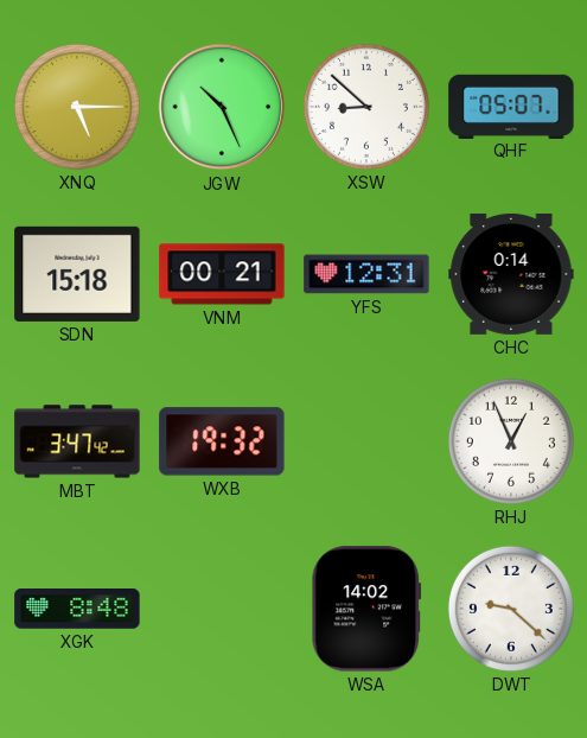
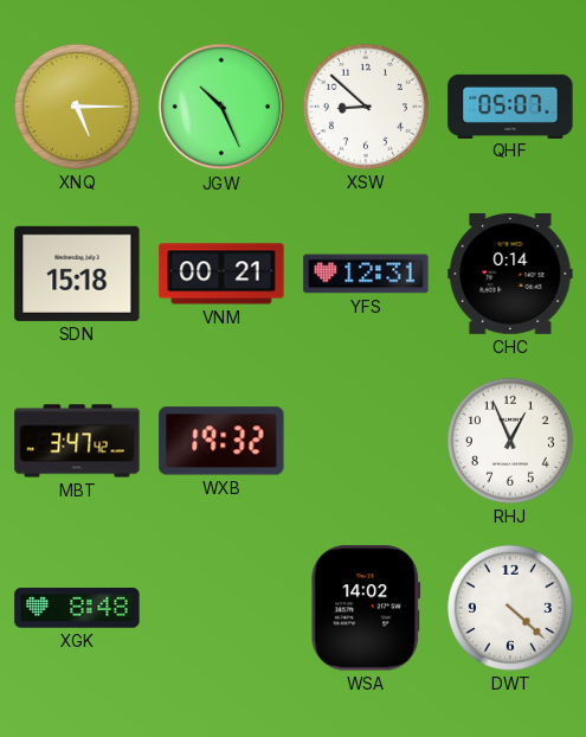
DWT: 9:22 -> 4:22
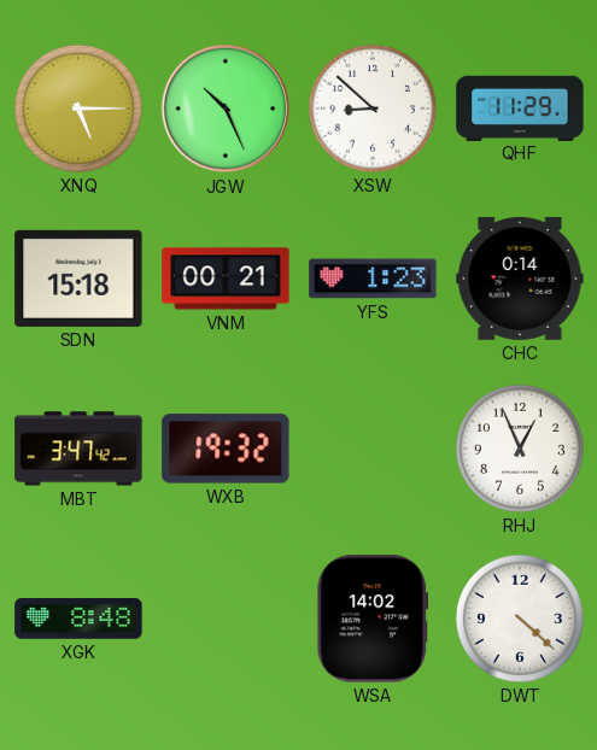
QHF: 05:07 -> 11:29
YFS: 12:31 -> 1:23
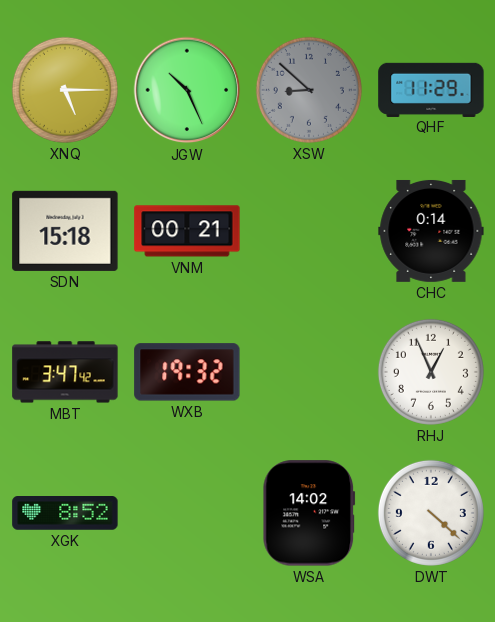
XSW dial: white -> grey
YFS: 1:23 -> none
XGK: 8:48 -> 8:52
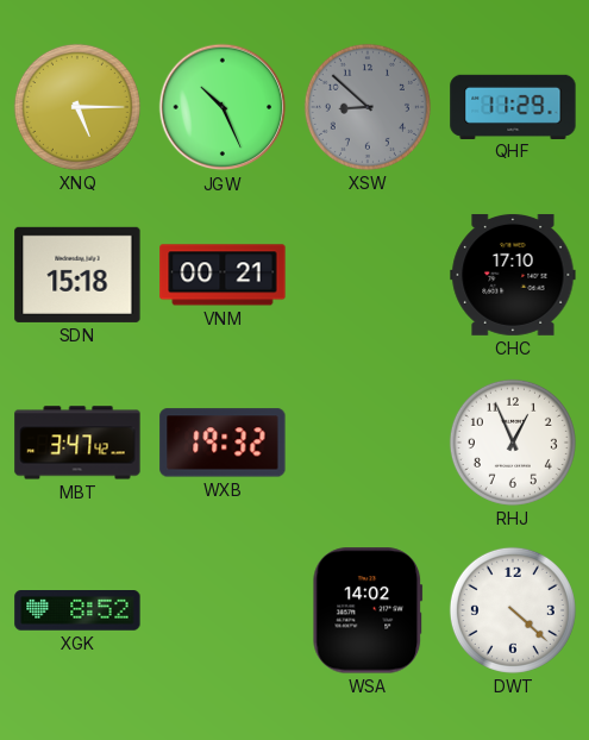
CHC: 0:14 -> 17:10
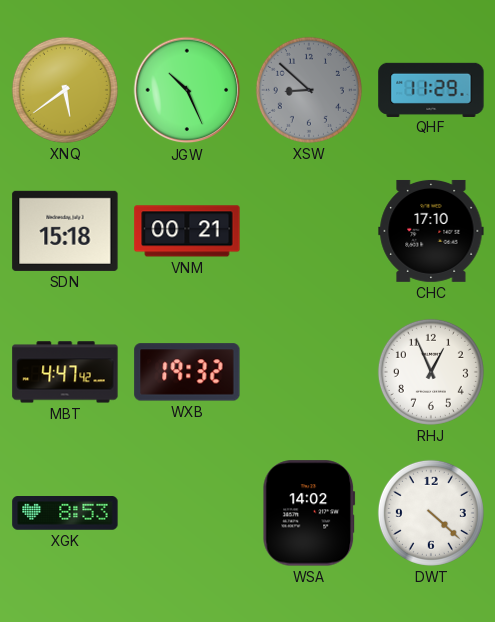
XNQ: 5:15 -> 5:39
MBT: 3:47 -> 4:47
XGK: 8:52 -> 8:53
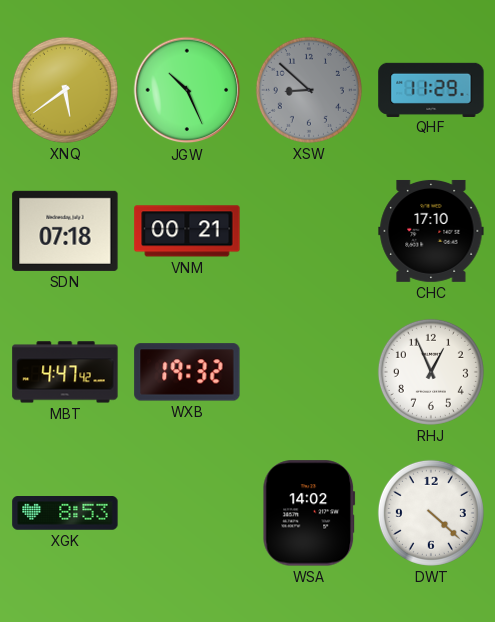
SDN: 15:18 -> 07:18
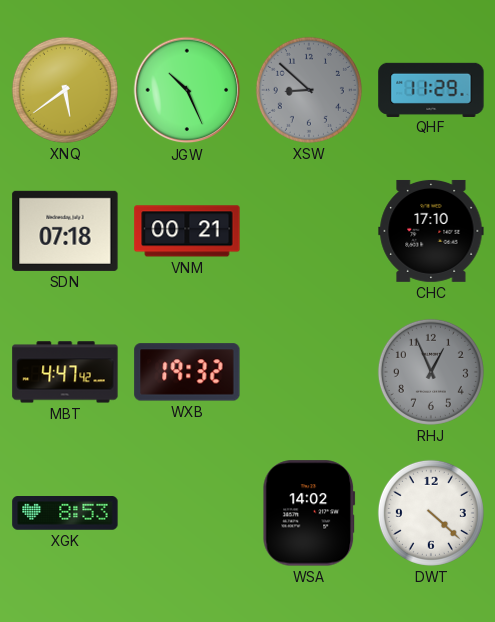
RHJ dial: white -> grey
